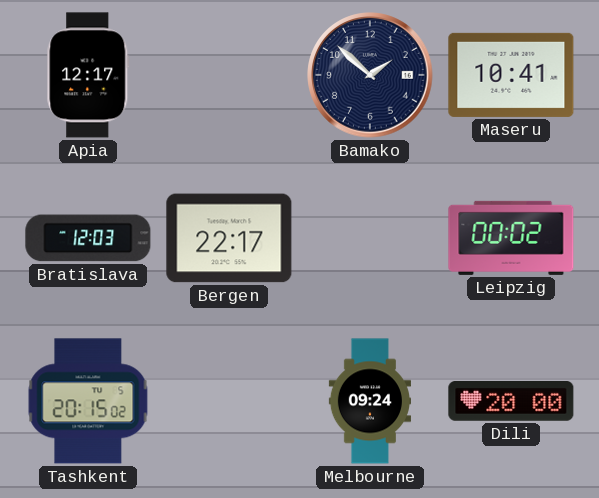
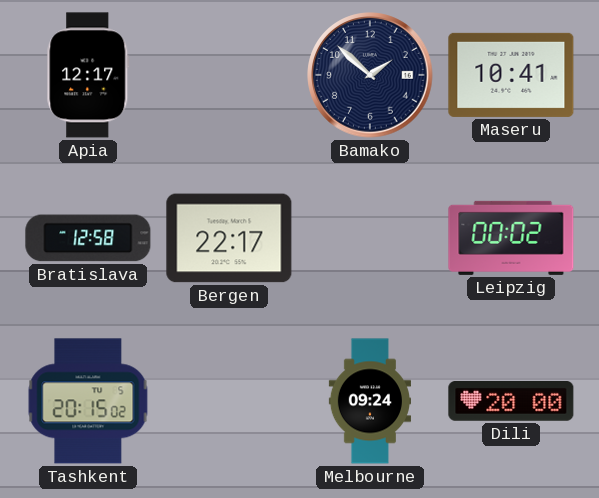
Bratislava: 12:03 -> 12:58
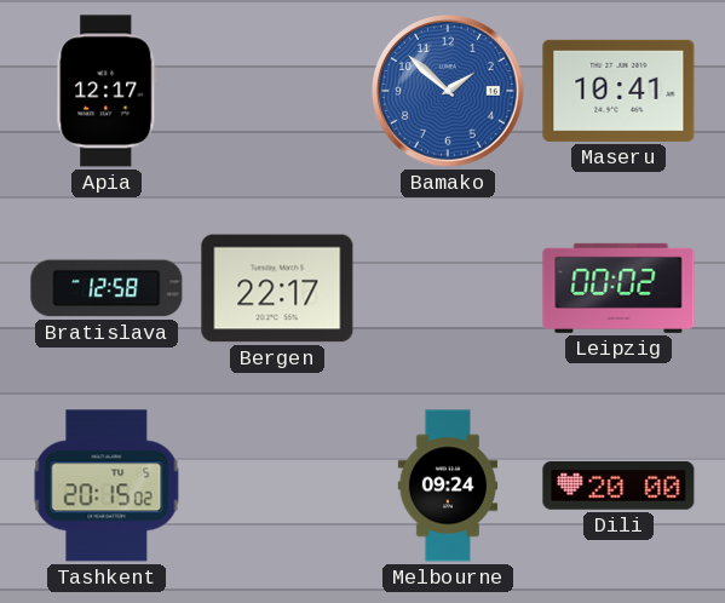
Bamako dial: navy -> blue
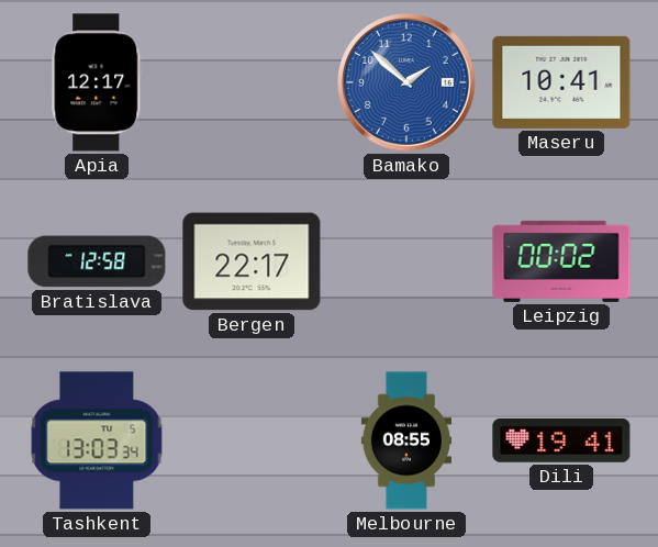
Tashkent: 20:15 -> 13:03
Melbourne: 09:24 -> 08:55
Dili: 20:00 -> 19:41
